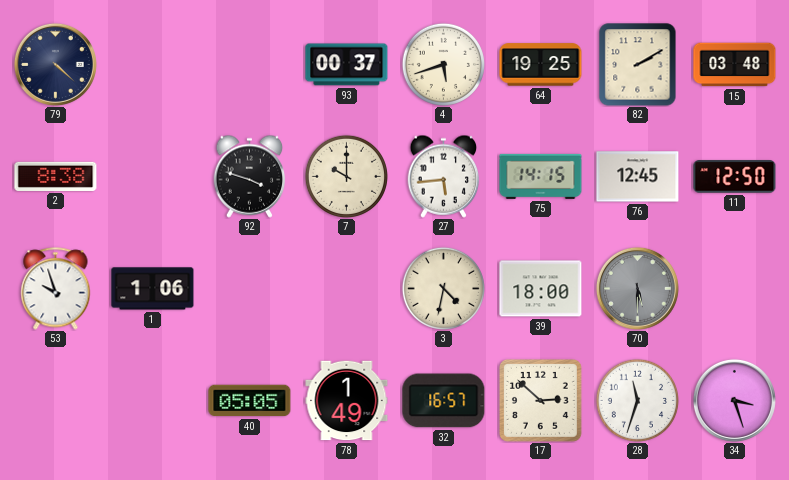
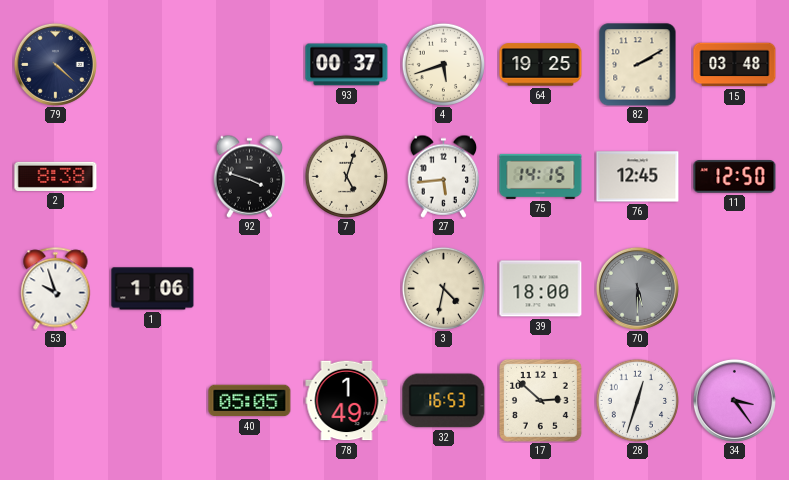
7: 10:00 -> 5:03
32: 16:57 -> 16:53
28: 11:33 -> 12:33
34: 3:27 -> 3:24
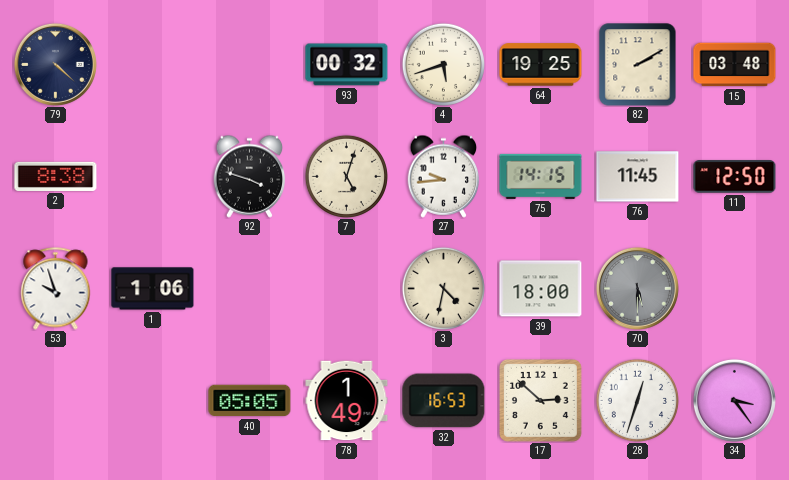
93: 00:37 -> 00:32
27: 5:44 -> 9:44
76: 12:45 -> 11:45
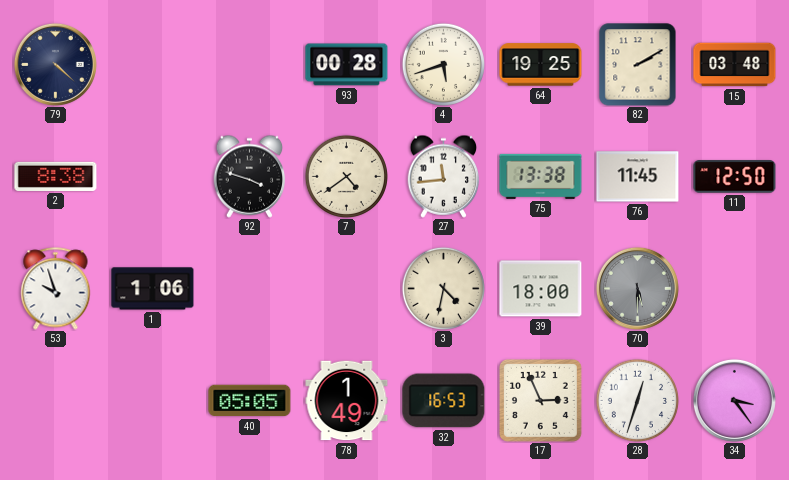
93: 00:32 -> 00:28
7: 5:03 -> 4:39
27: 9:44 -> 11:44
75: 14:15 -> 13:38
17: 2:52 -> 2:56
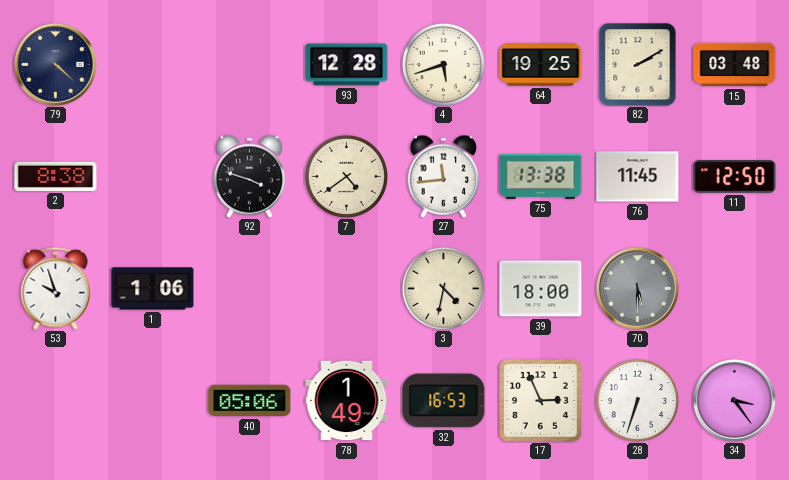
93: 00:28 -> 12:28
40: 05:05 -> 05:06
28: 12:33 -> 6:33
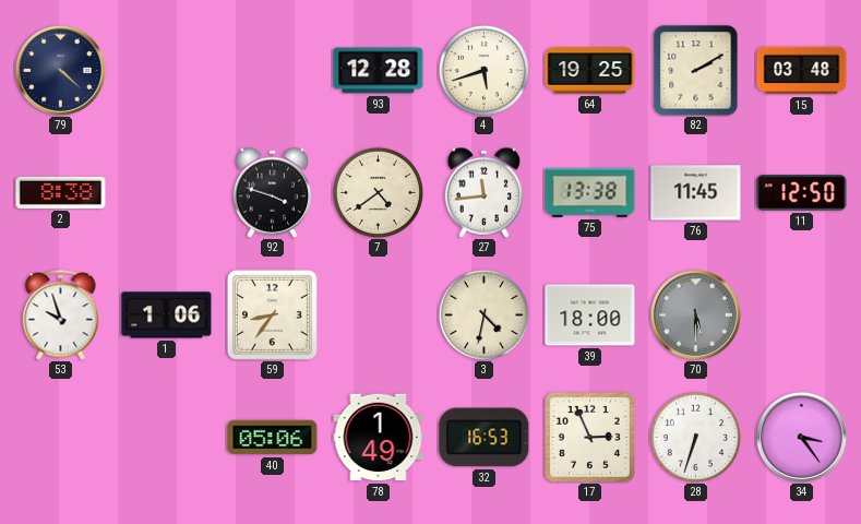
59: none -> 8:36
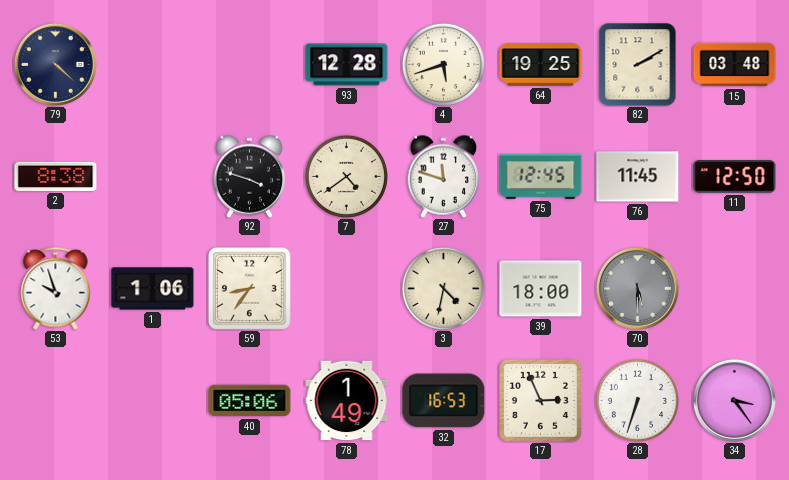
27: 11:44 -> 11:48
75: 13:38 -> 12:45
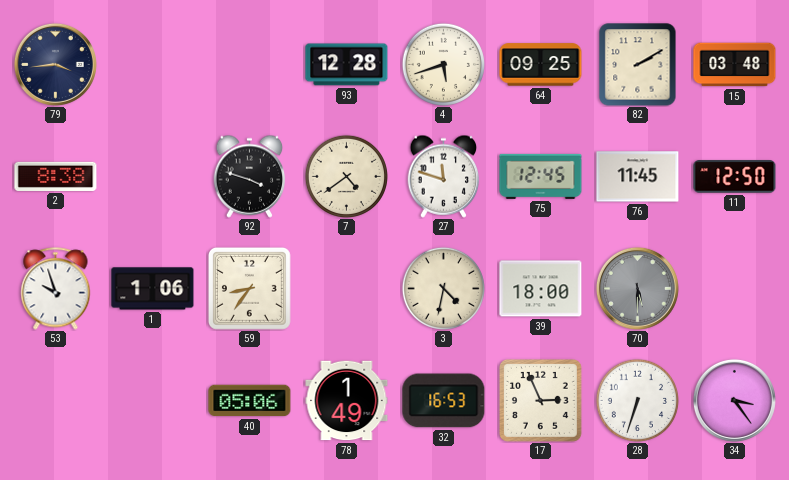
79: 4:22 -> 3:44
64: 19:25 -> 09:25
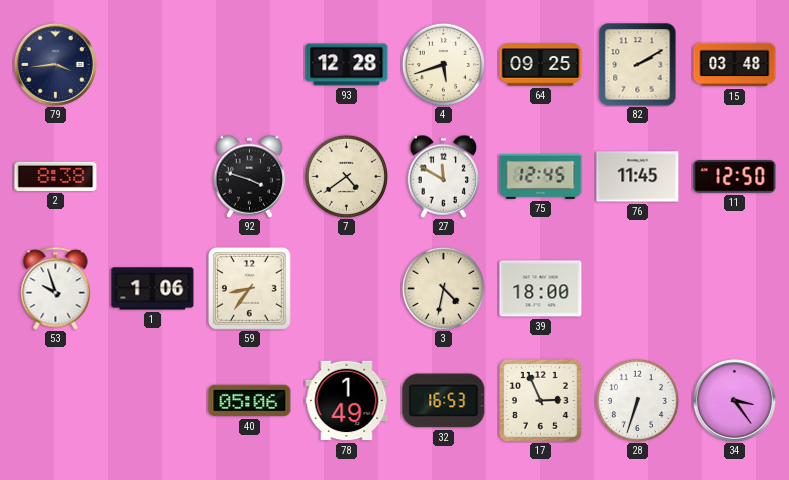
27: 11:48 -> 11:50
70: 5:30 -> none
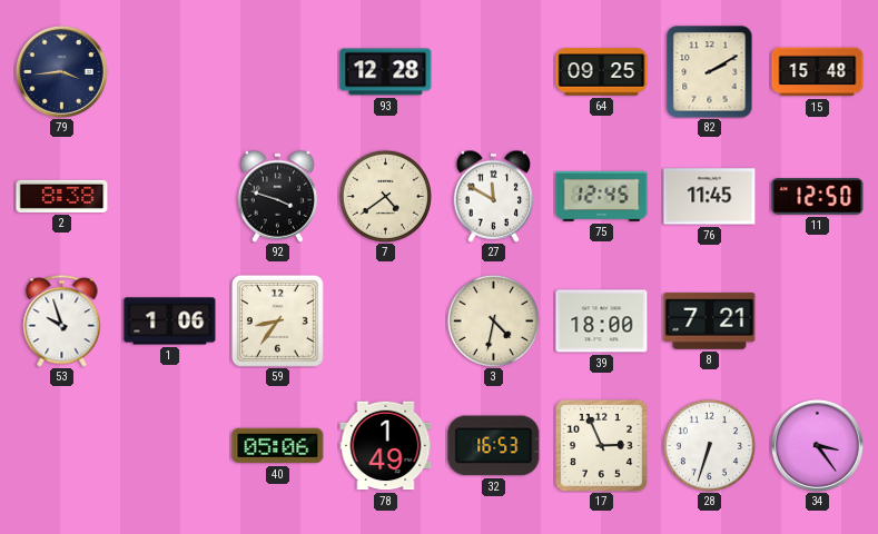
4: 5:42 -> none
15: 03:48 -> 15:48
8: none -> 7:21
